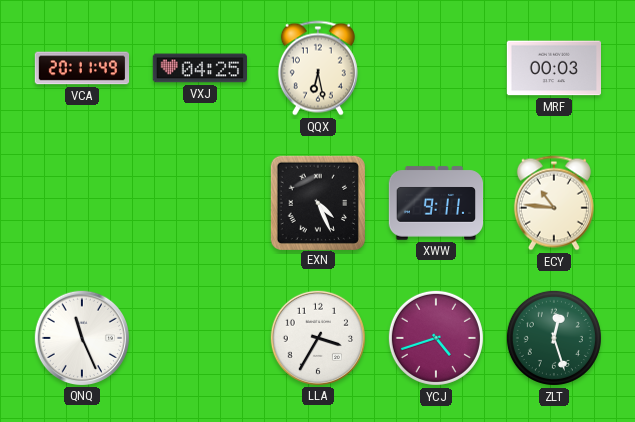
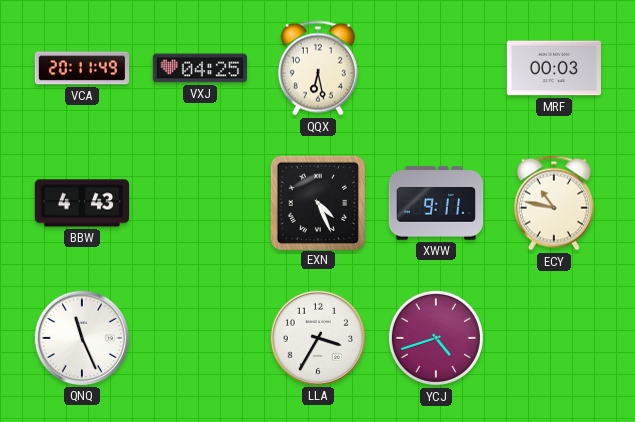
BBW: none -> 4:43
ECY: 10:46 -> 10:47
ZLT: 12:27 -> none
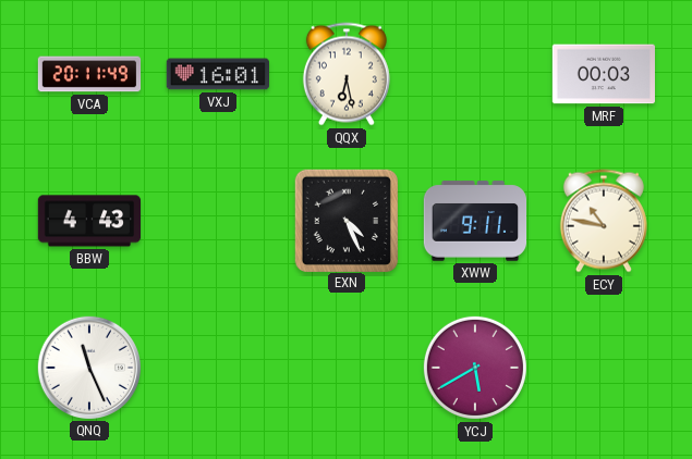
VXJ: 04:25 -> 16:01
LLA: 3:35 -> none
YCJ: 4:42 -> 5:40
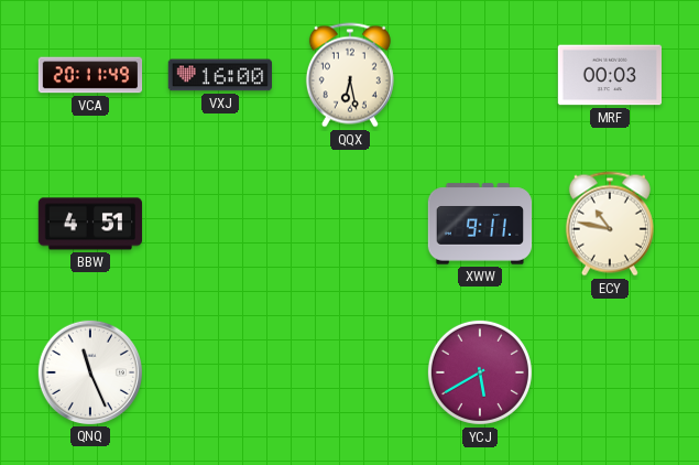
VXJ: 16:01 -> 16:00
BBW: 4:43 -> 4:51
EXN: 4:26 -> none
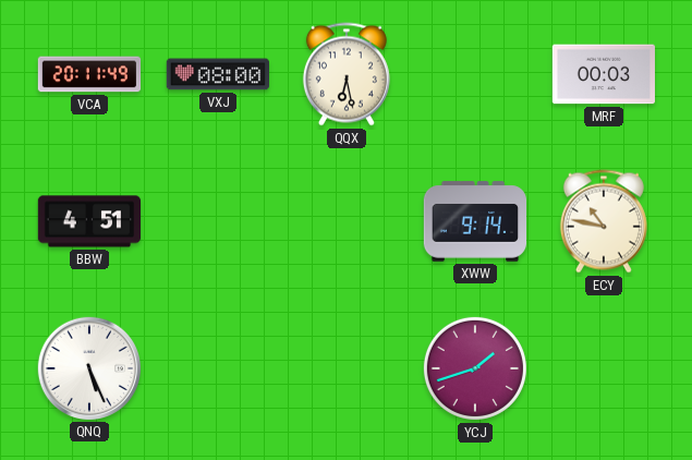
VXJ: 16:00 -> 08:00
XWW: 9:11 -> 9:14
QNQ: 11:26 -> 5:26
YCJ: 5:40 -> 1:42
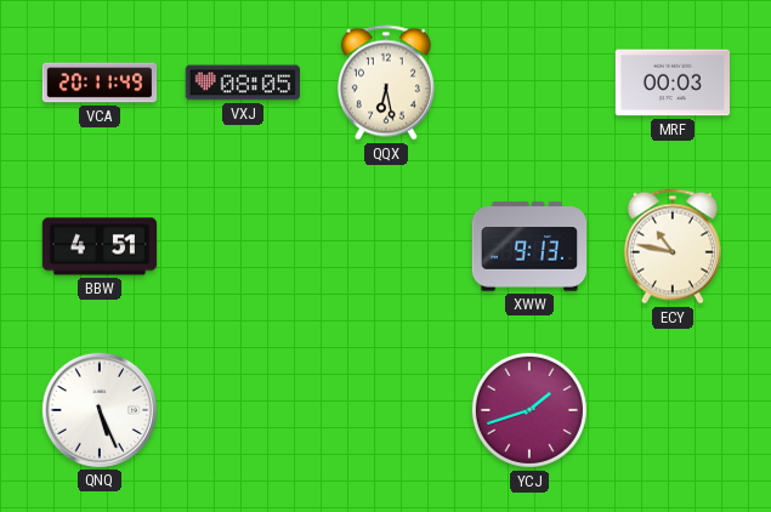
VXJ: 08:00 -> 08:05
XWW: 9:14 -> 9:13
